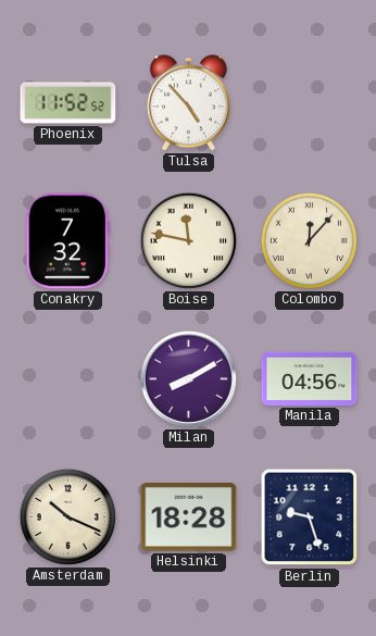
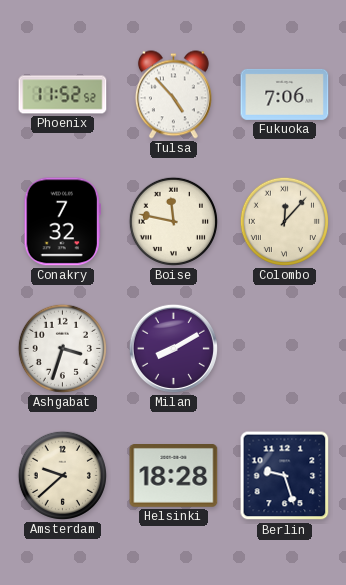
Fukuoka: none -> 7:06
Ashgabat: none -> 3:33
Manila: 04:56 -> none
Amsterdam: 10:19 -> 9:38
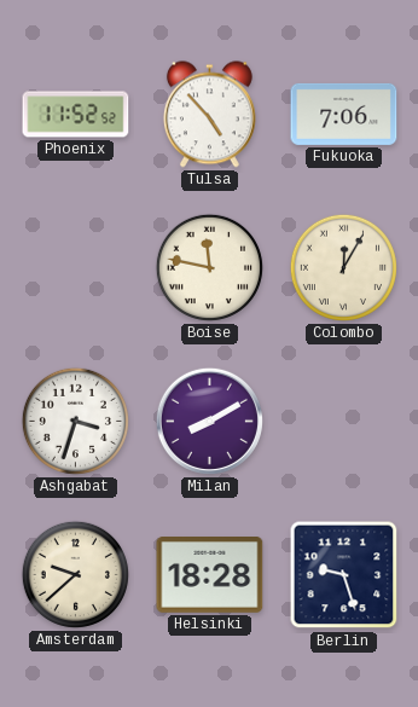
Conakry: 7:32 -> none
Colombo: 12:07 -> 12:05
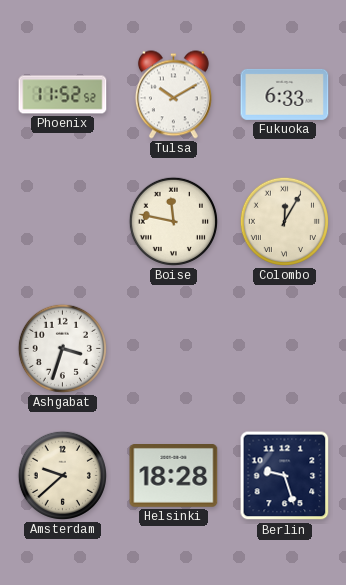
Tulsa: 4:53 -> 10:10
Fukuoka: 7:06 -> 6:33
Milan: 8:10 -> none
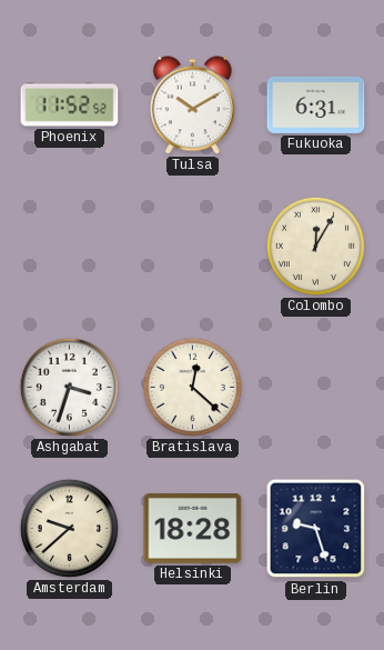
Fukuoka: 6:33 -> 6:31
Boise: 11:47 -> none
Bratislava: none -> 12:22
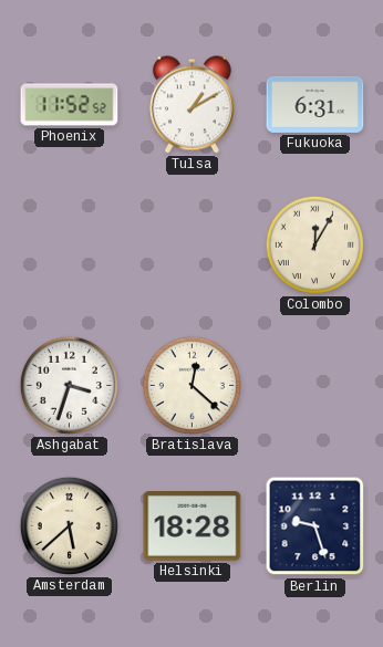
Tulsa: 10:10 -> 1:10
Amsterdam: 9:38 -> 5:38
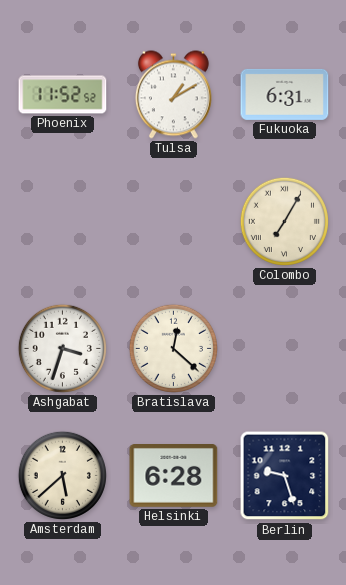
Colombo: 12:05 -> 7:05
Helsinki: 18:28 -> 6:28
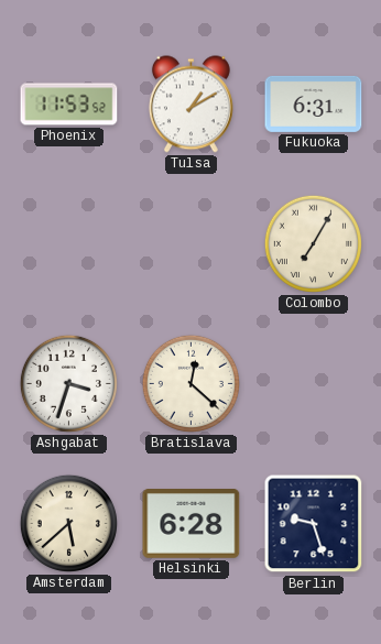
Phoenix: 11:52 -> 11:53
